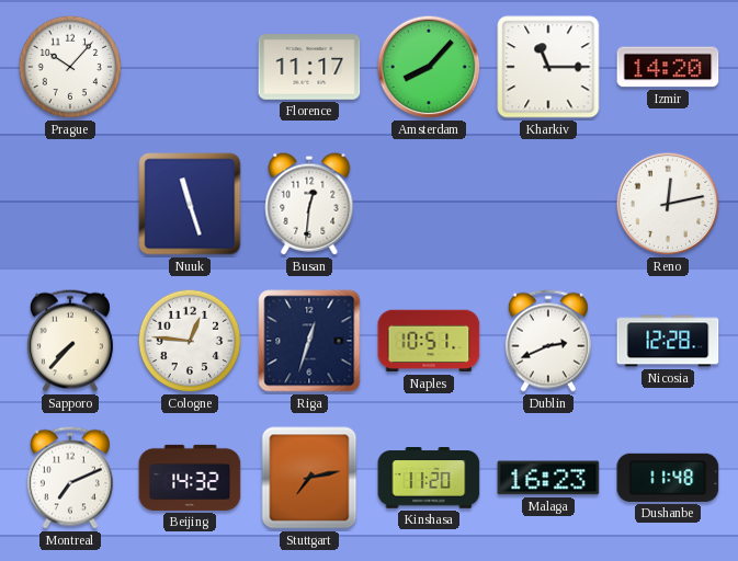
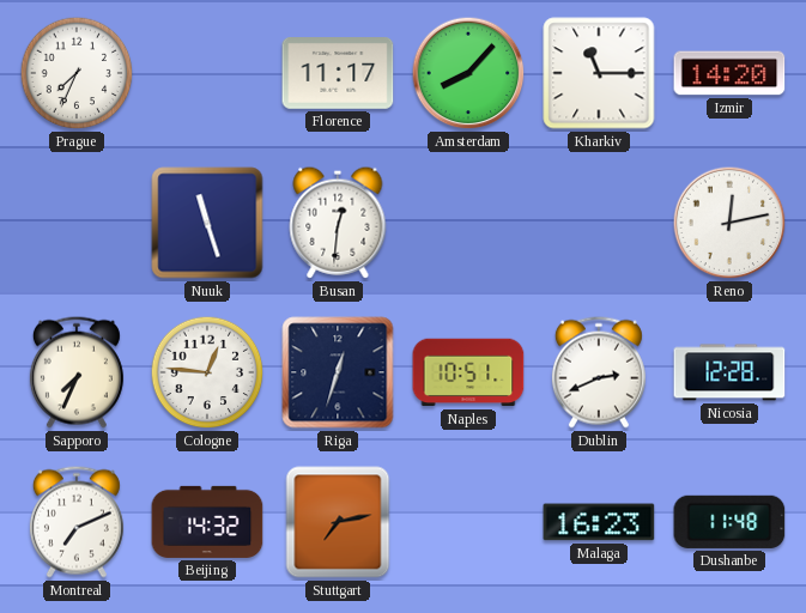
Prague: 10:07 -> 7:34
Sapporo: 7:37 -> 7:34
Kinshasa: 11:20 -> none
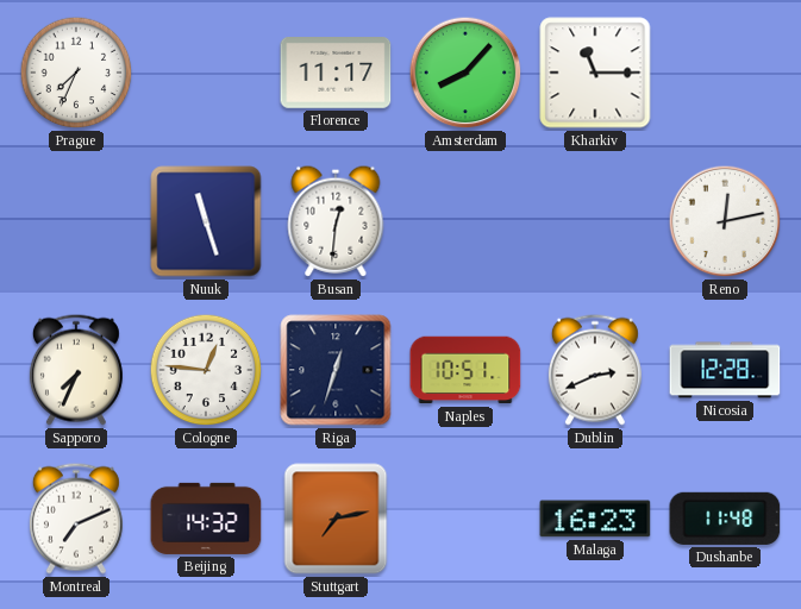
Izmir: 14:20 -> none
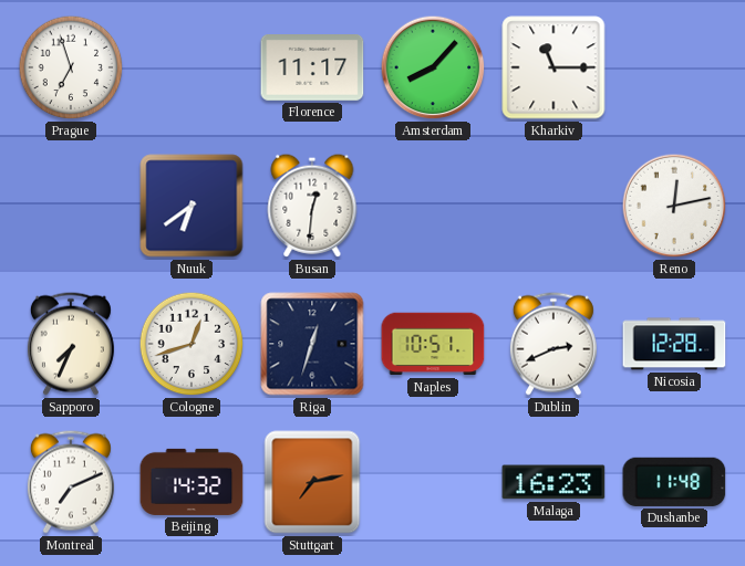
Prague: 7:34 -> 6:57
Nuuk: 11:27 -> 6:39
Cologne: 12:46 -> 12:42
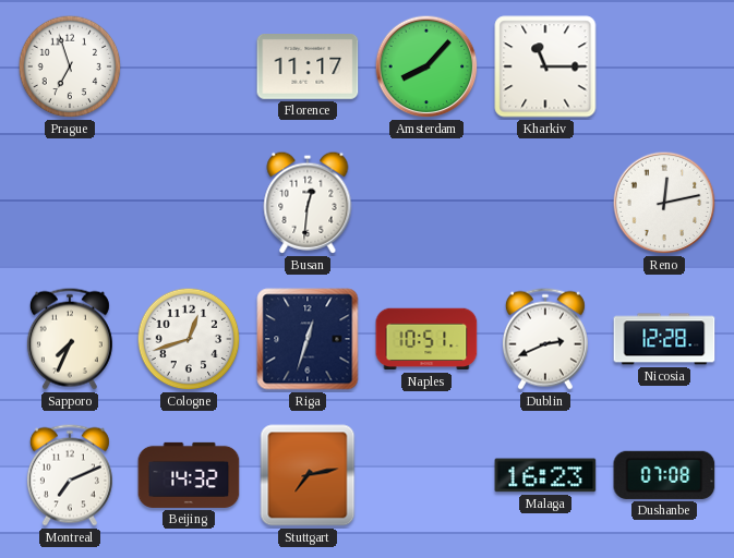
Nuuk: 6:39 -> none
Dushanbe: 11:48 -> 07:08
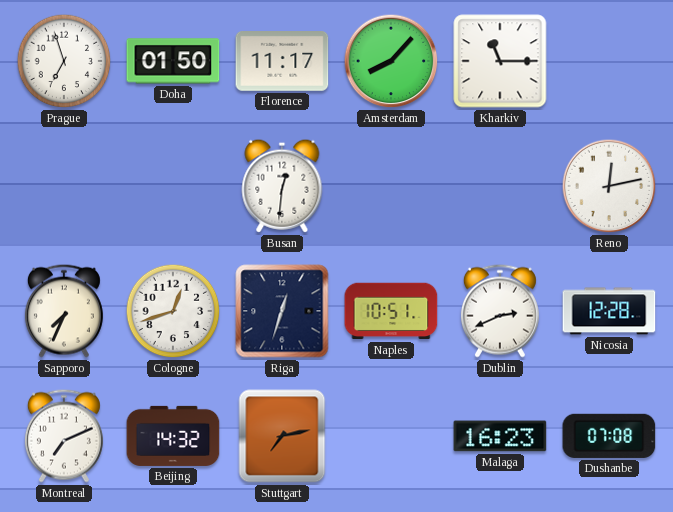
Doha: none -> 01:50
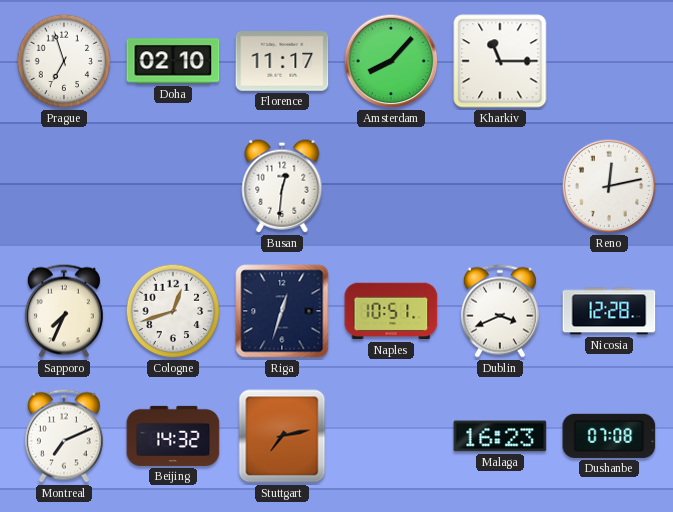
Doha: 01:50 -> 02:10
Dublin: 2:41 -> 3:41
